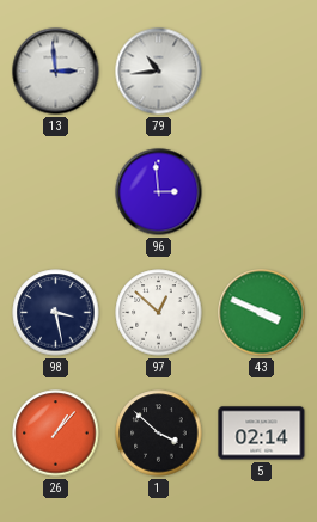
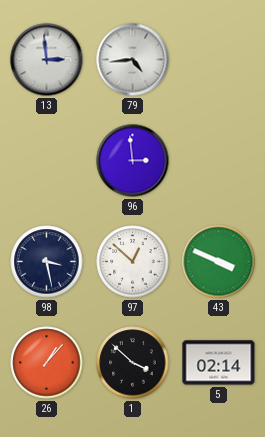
79: 10:44 -> 4:44
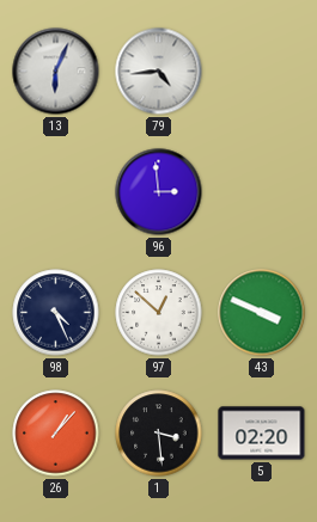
13: 2:59 -> 6:04
98: 3:28 -> 4:26
1: 3:52 -> 3:29
5: 02:14 -> 02:20
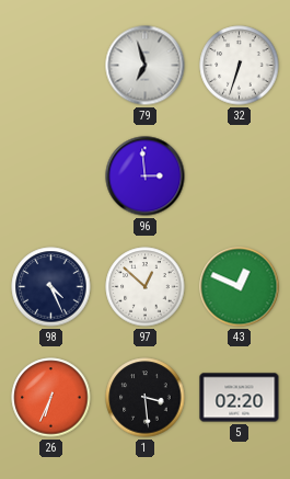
13: 6:04 -> none
79: 4:44 -> 6:57
32: none -> 6:33
43: 3:49 -> 12:49
26: 1:07 -> 6:34
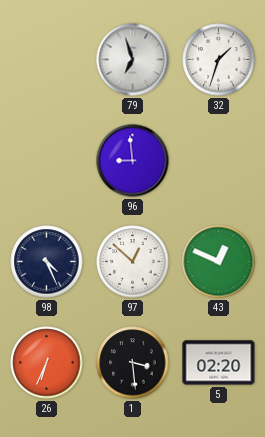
32: 6:33 -> 1:33
96: 2:59 -> 8:59
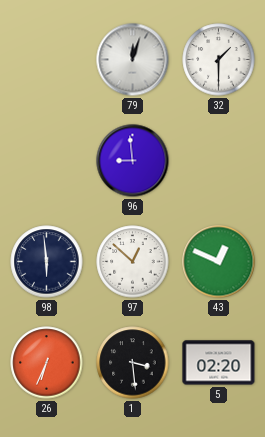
79: 6:57 -> 12:03
32: 1:33 -> 1:30
98: 4:26 -> 5:59
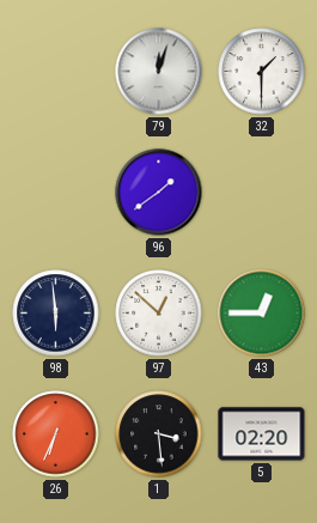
96: 8:59 -> 1:39
43: 12:49 -> 12:45
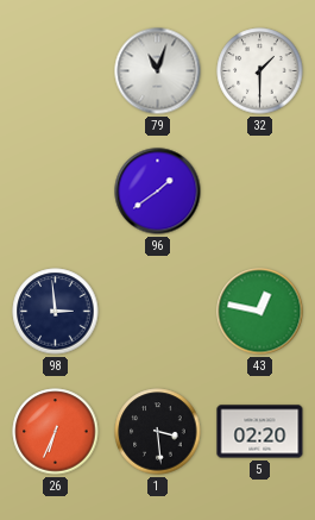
79: 12:03 -> 11:03
98: 5:59 -> 2:59
97: 12:52 -> none
43: 12:45 -> 12:47
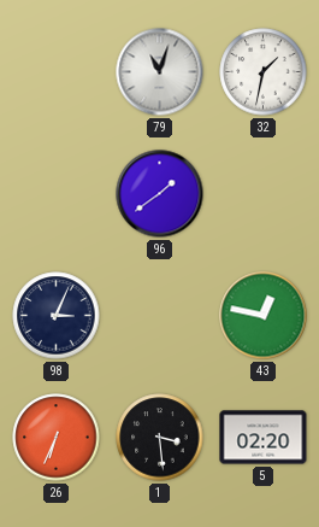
32: 1:30 -> 1:32
98: 2:59 -> 3:04
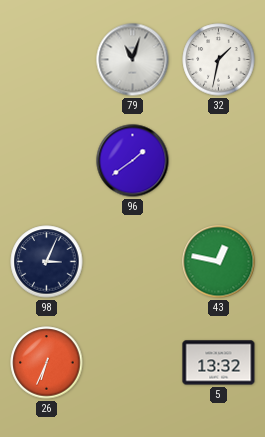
1: 3:29 -> none
5: 02:20 -> 13:32
